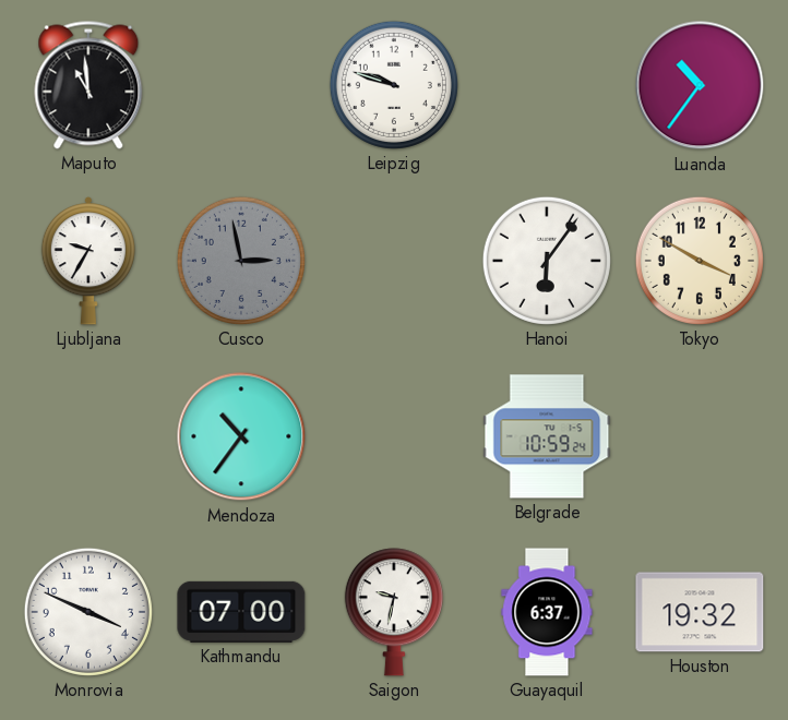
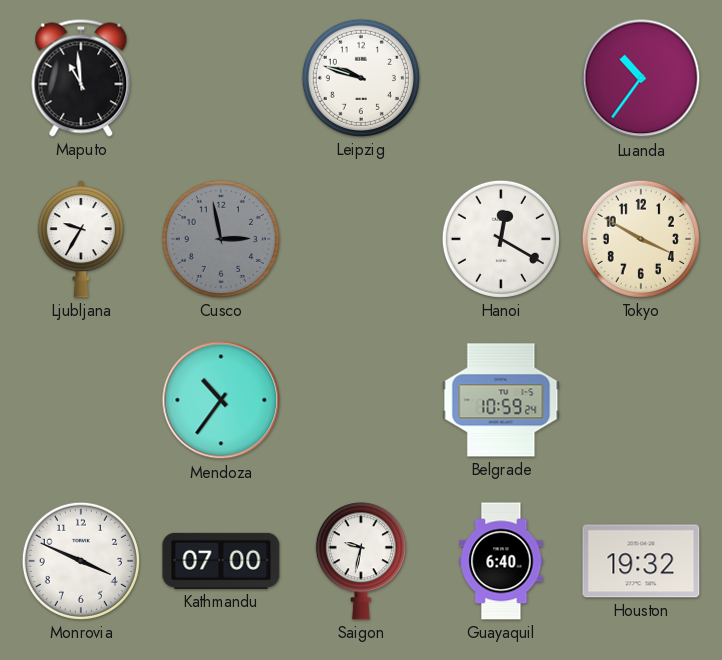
Hanoi: 6:06 -> 12:20
Guayaquil: 6:37 -> 6:40
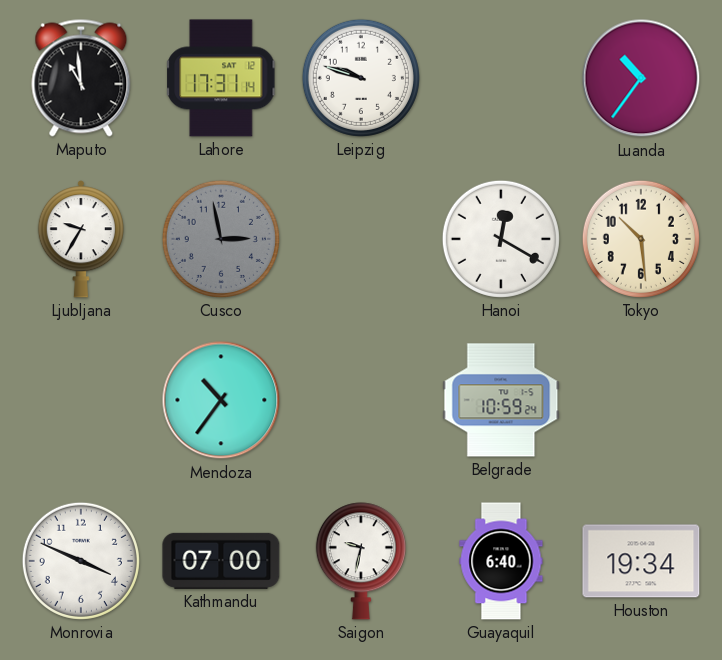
Lahore: none -> 17:31
Tokyo: 3:50 -> 10:29
Houston: 19:32 -> 19:34
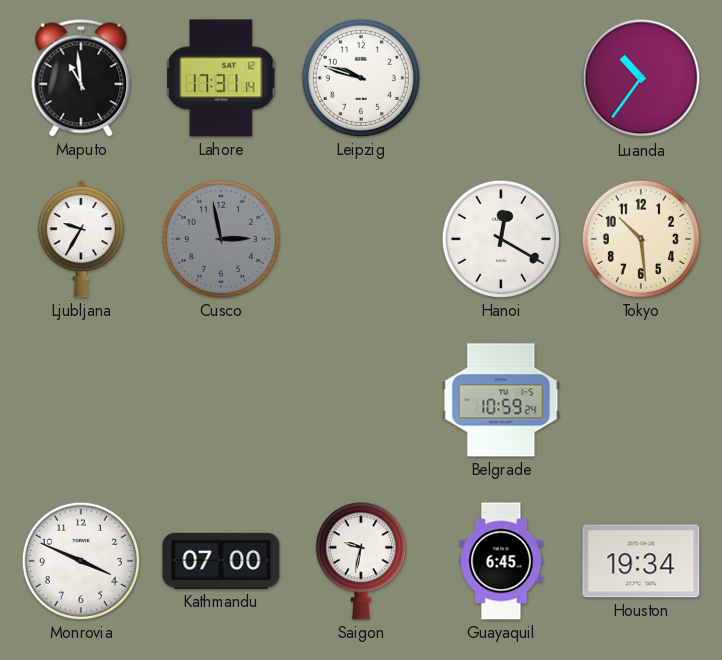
Mendoza: 10:36 -> none
Guayaquil: 6:40 -> 6:45
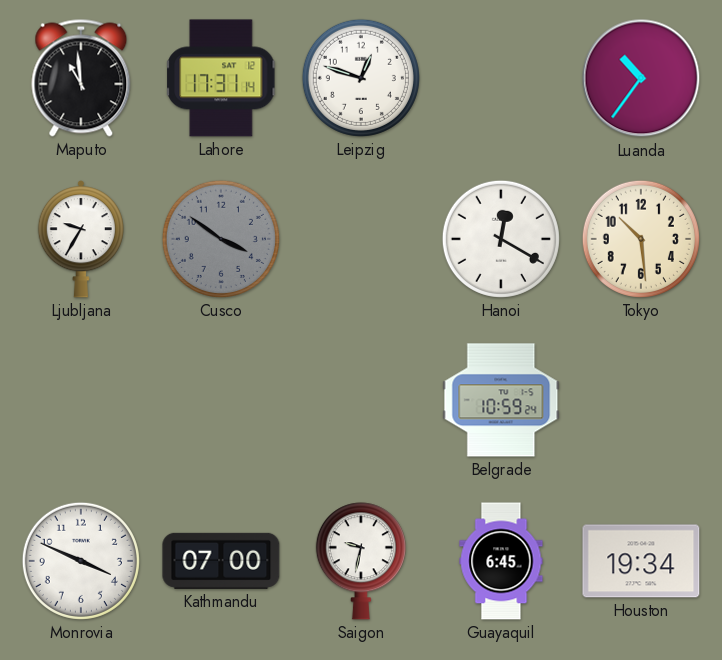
Leipzig: 9:48 -> 12:48
Cusco: 2:58 -> 3:51
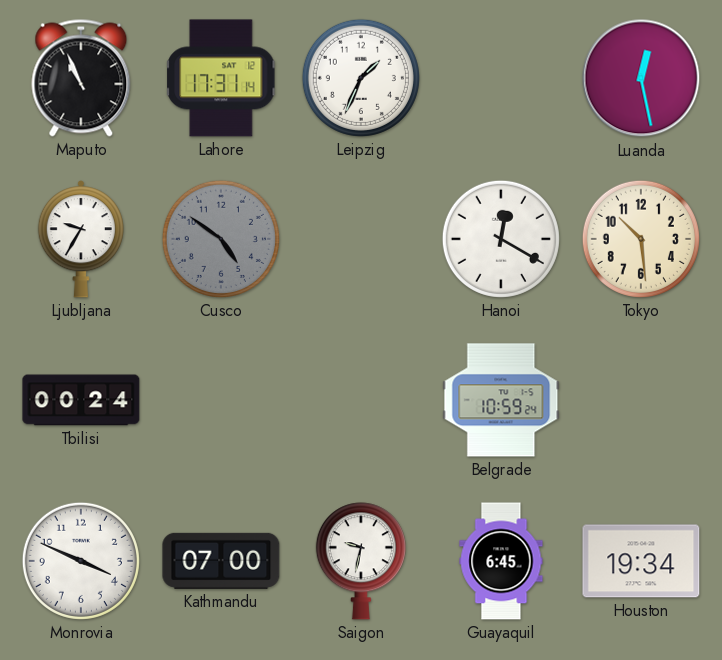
Maputo: 10:59 -> 10:56
Leipzig: 12:48 -> 1:34
Luanda: 10:36 -> 12:28
Cusco: 3:51 -> 4:51
Tbilisi: none -> 00:24
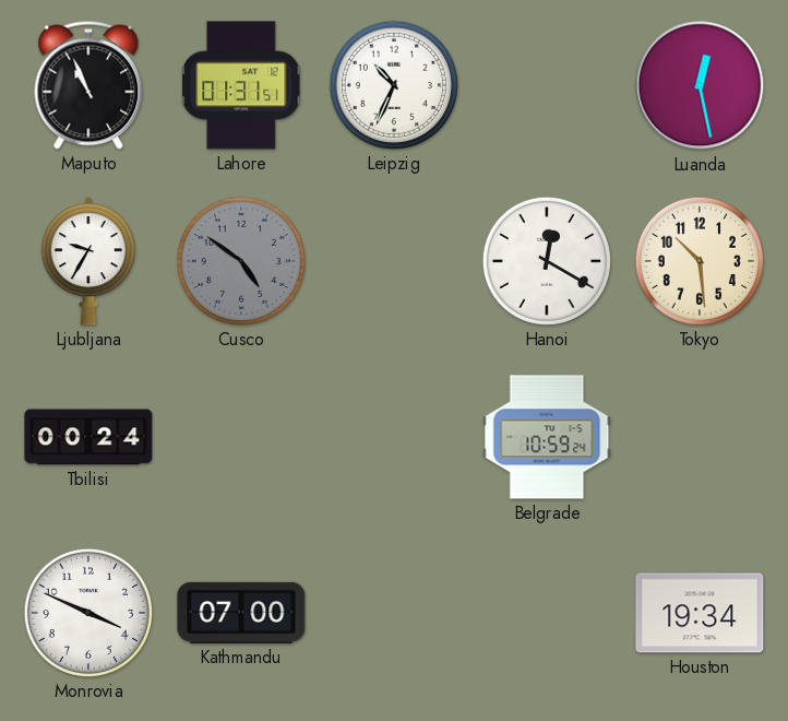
Lahore: 17:31 -> 01:31
Leipzig: 1:34 -> 10:34
Saigon: 9:32 -> none
Guayaquil: 6:45 -> none
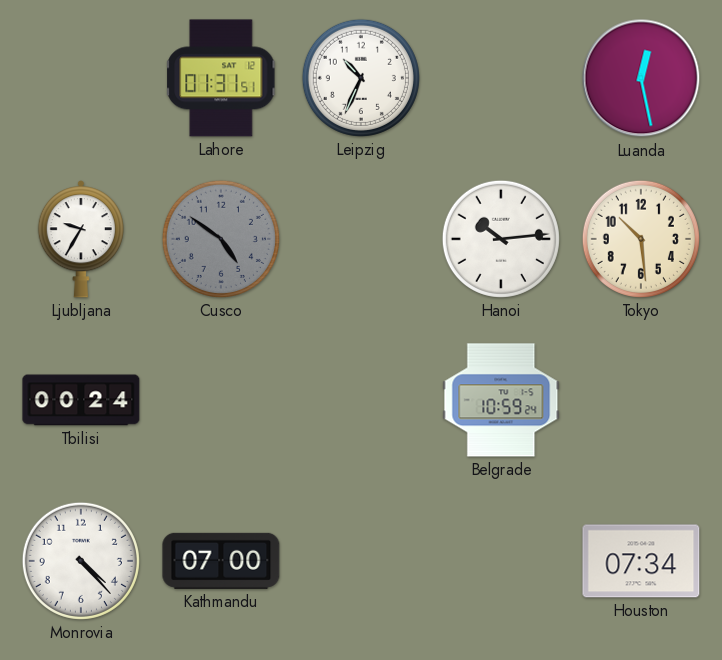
Maputo: 10:56 -> none
Hanoi: 12:20 -> 10:14
Monrovia: 3:49 -> 4:23
Houston: 19:34 -> 07:34
